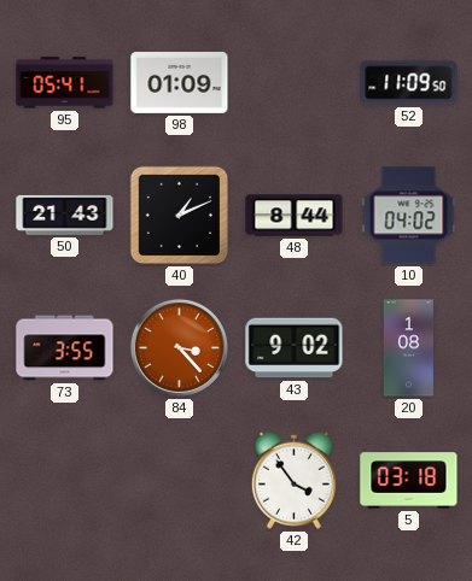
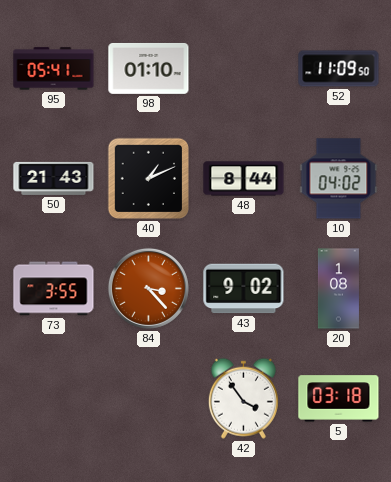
98: 01:09 -> 01:10
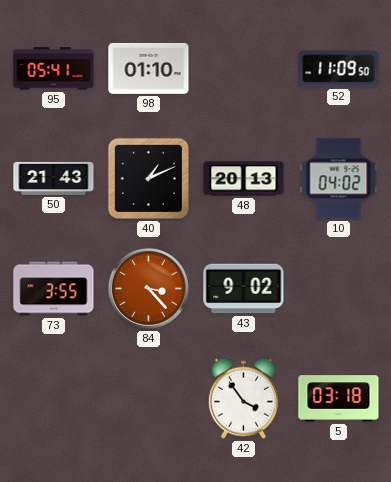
48: 8:44 -> 20:13
20: 1:08 -> none
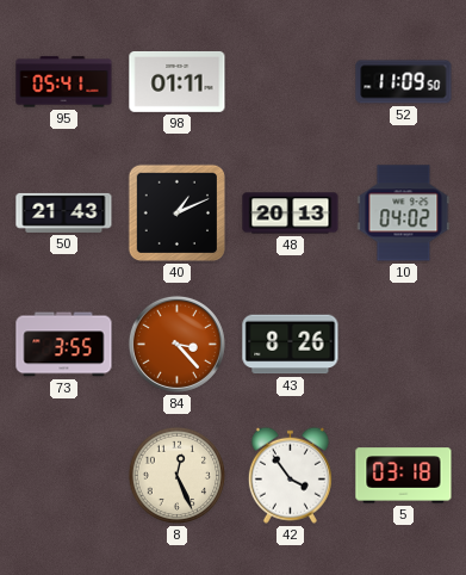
98: 01:10 -> 01:11
43: 9:02 -> 8:26
8: none -> 12:26
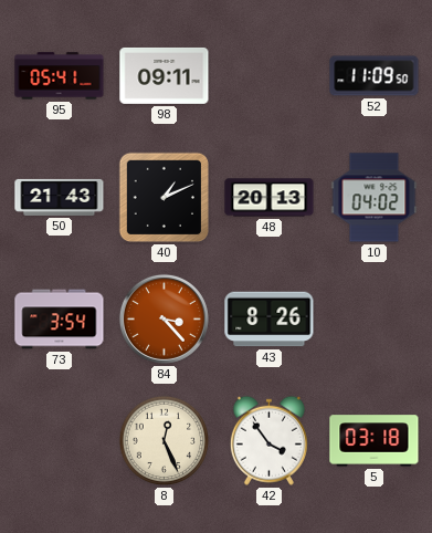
98: 01:11 -> 09:11
73: 3:55 -> 3:54
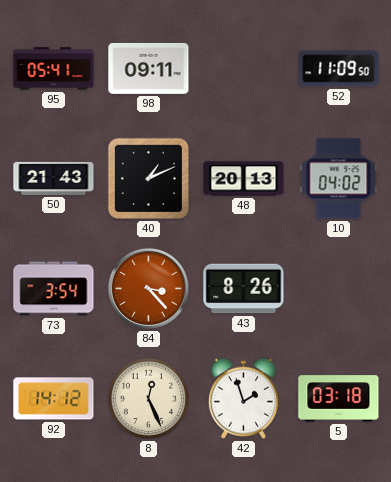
92: none -> 14:12
42: 3:54 -> 1:57
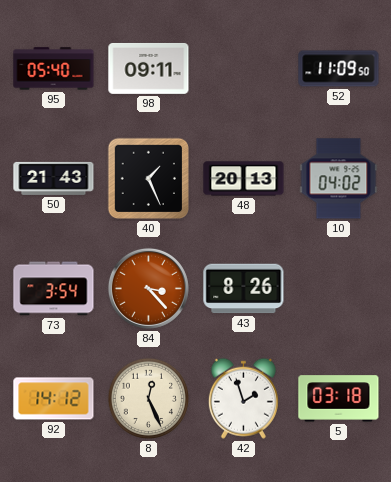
95: 05:41 -> 05:40
40: 1:11 -> 1:26
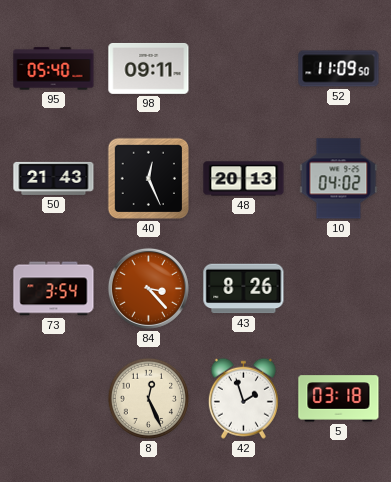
40: 1:26 -> 12:26
92: 14:12 -> none
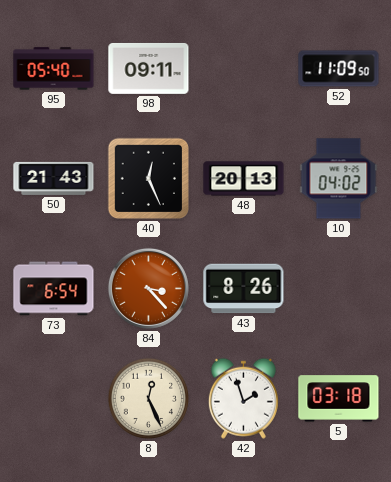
73: 3:54 -> 6:54
